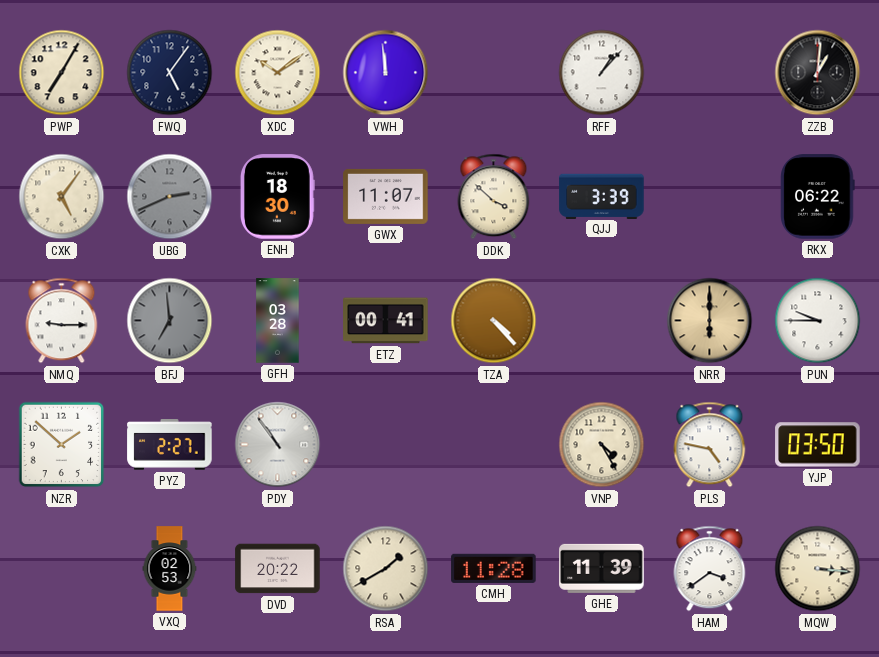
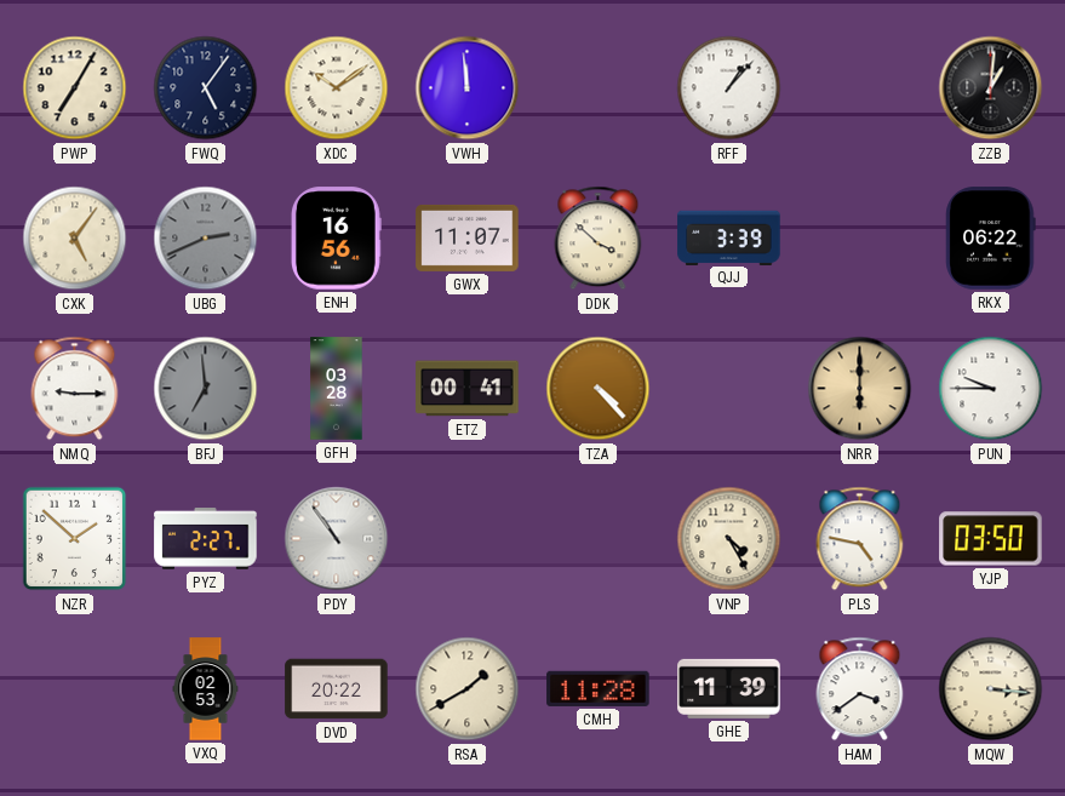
ENH: 18:30 -> 16:56
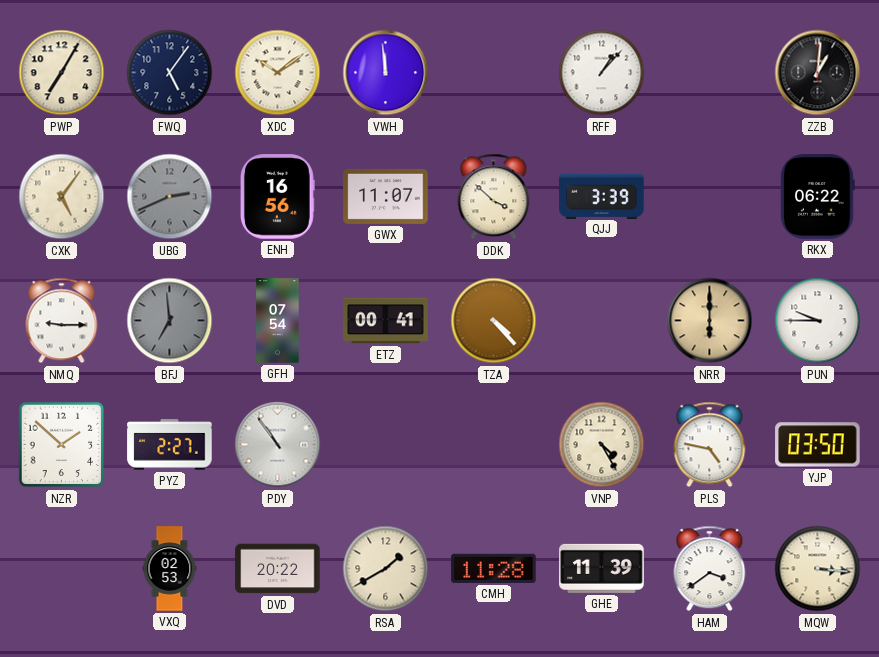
GFH: 03:28 -> 07:54
